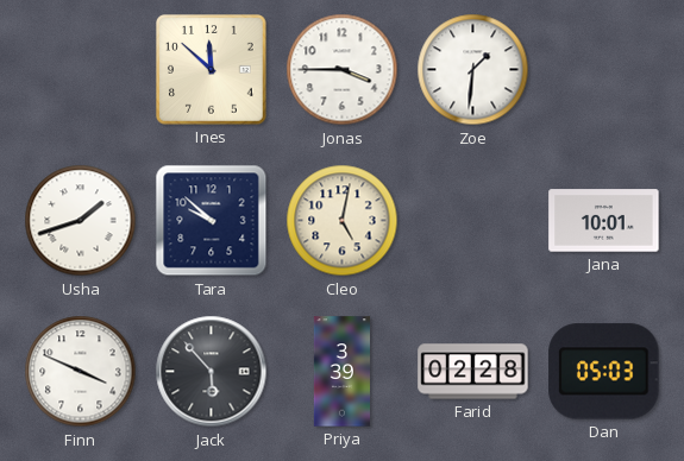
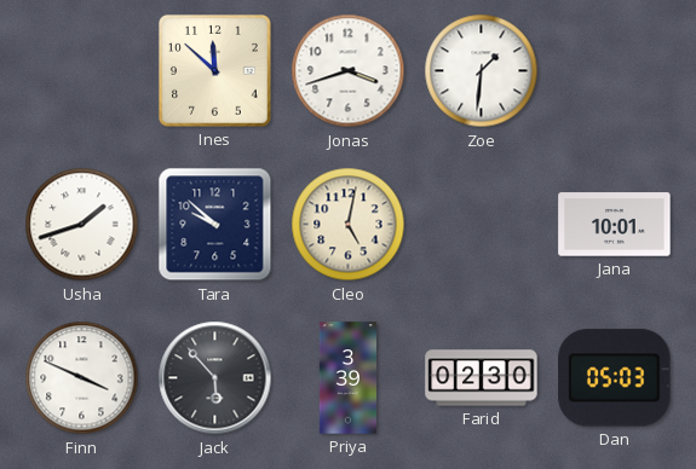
Jonas: 3:45 -> 3:42
Farid: 02:28 -> 02:30
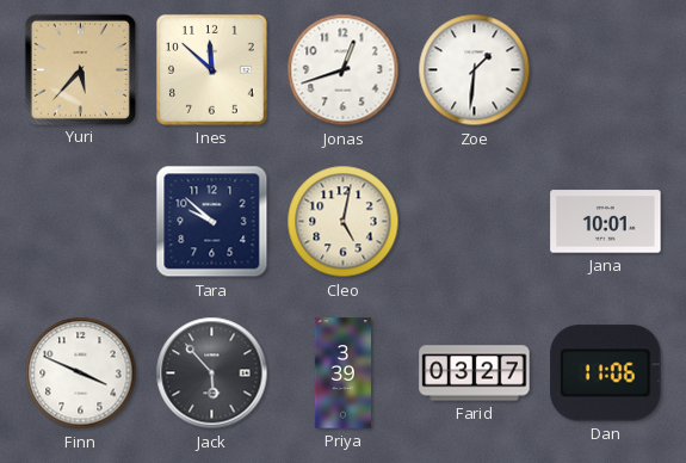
Yuri: none -> 5:37
Jonas: 3:42 -> 12:42
Usha: 1:42 -> none
Farid: 02:30 -> 03:27
Dan: 05:03 -> 11:06
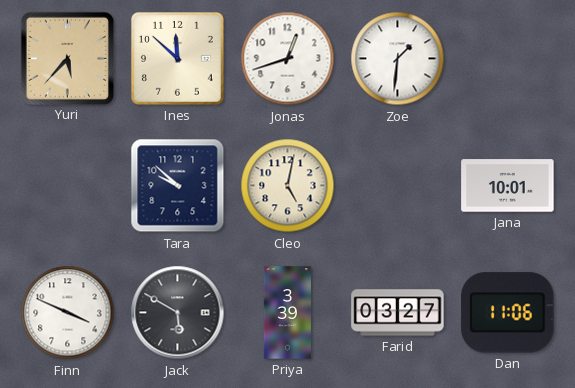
Jack: 5:53 -> 5:50
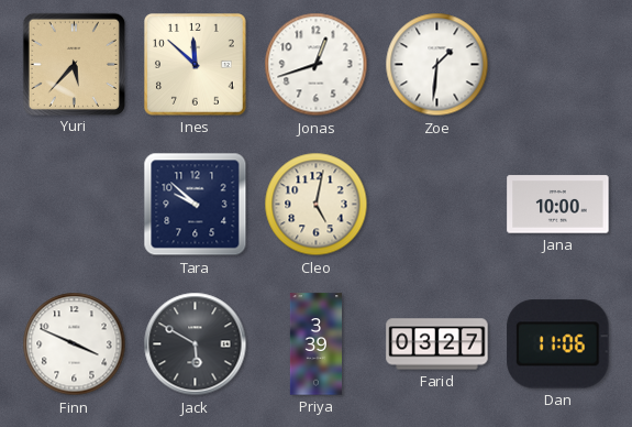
Jana: 10:01 -> 10:00
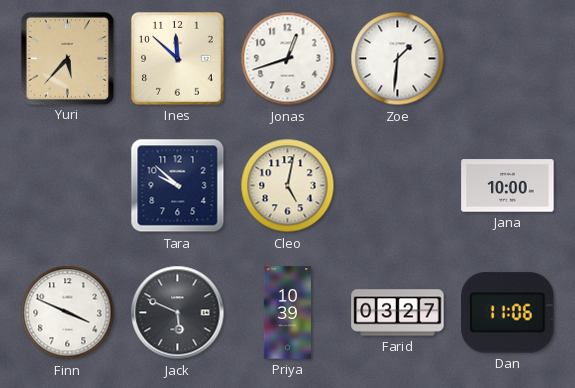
Jack: 5:50 -> 5:49
Priya: 3:39 -> 10:39
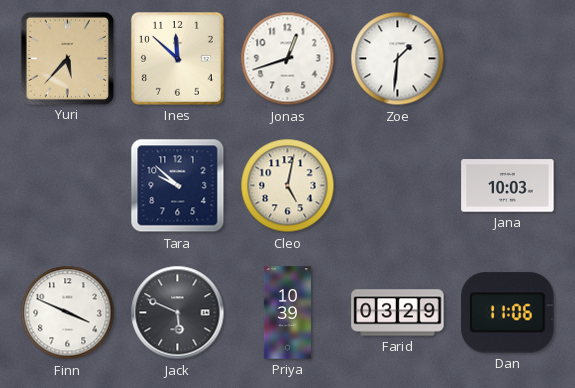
Jana: 10:00 -> 10:03
Farid: 03:27 -> 03:29
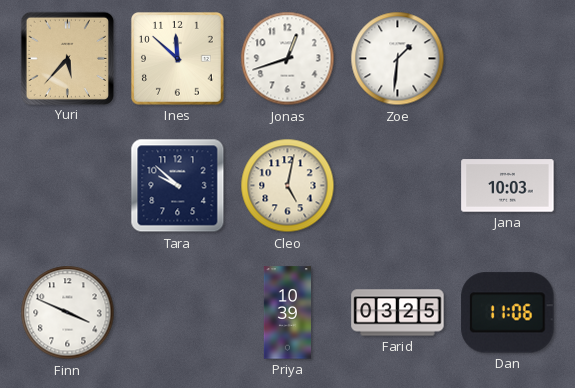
Jack: 5:49 -> none
Farid: 03:29 -> 03:25
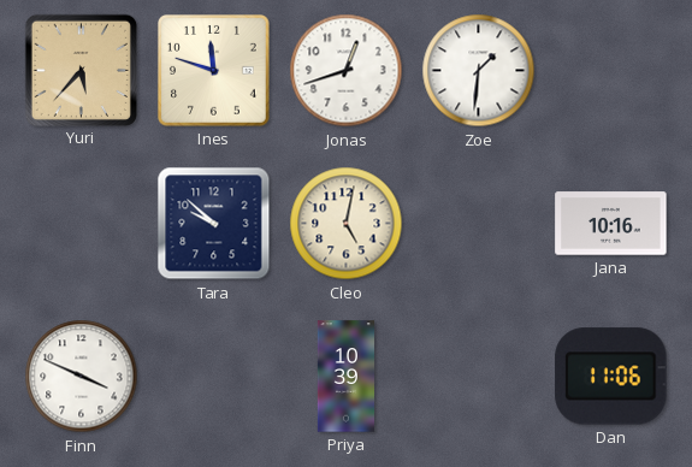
Ines: 11:52 -> 11:48
Jana: 10:03 -> 10:16
Farid: 03:25 -> none
